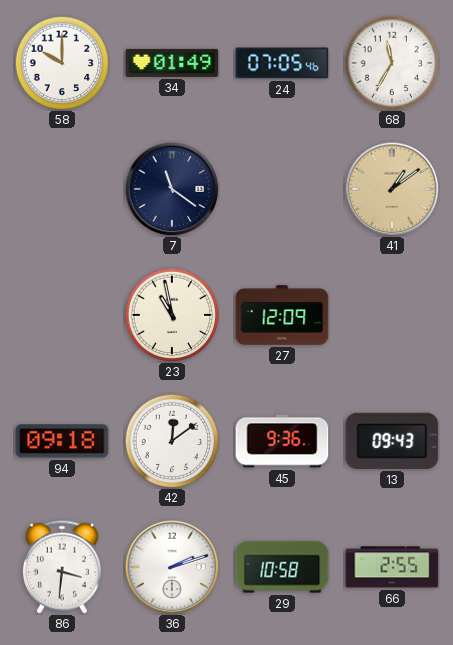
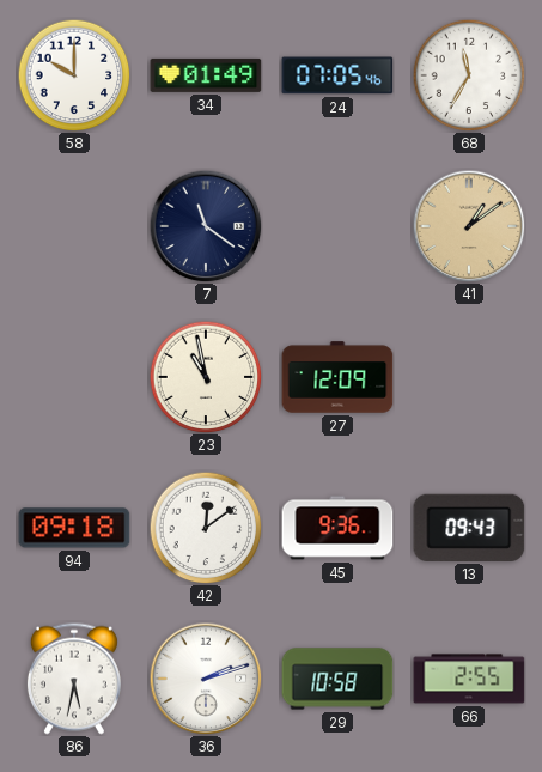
86: 3:31 -> 5:32
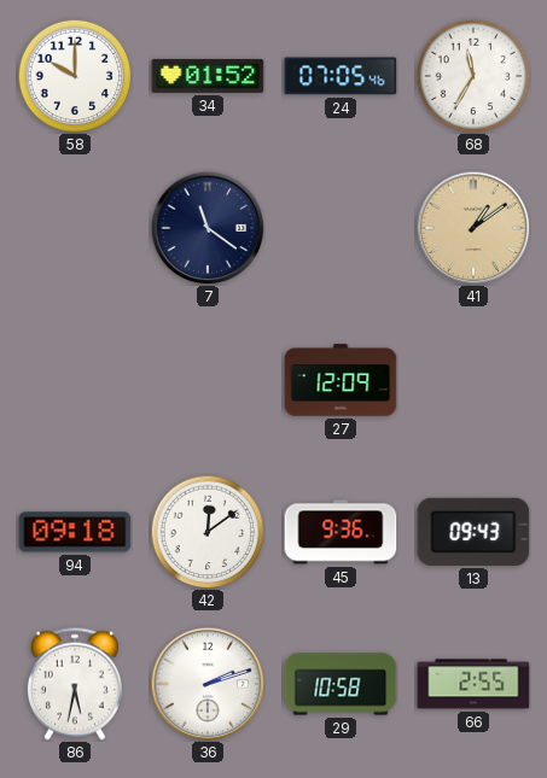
34: 01:49 -> 01:52
23: 10:58 -> none
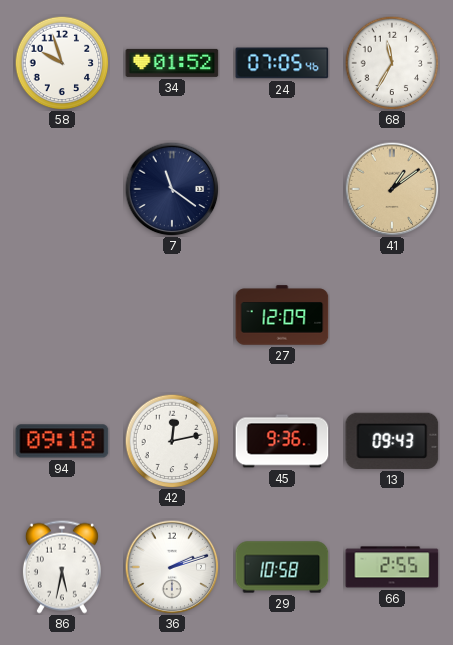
58: 10:00 -> 9:57
42: 12:09 -> 12:13
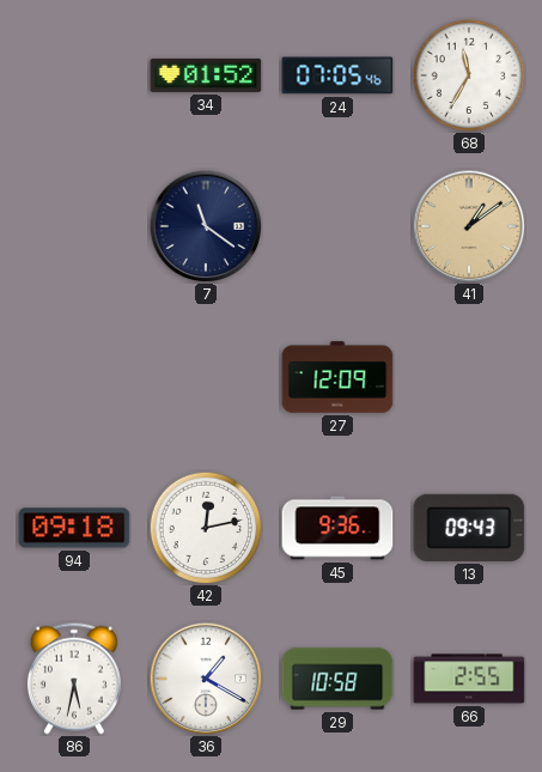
58: 9:57 -> none
36: 2:12 -> 1:20
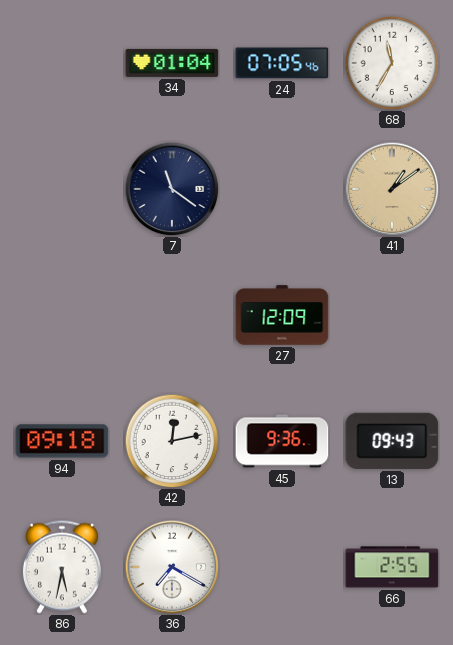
34: 01:52 -> 01:04
36: 1:20 -> 7:20
29: 10:58 -> none
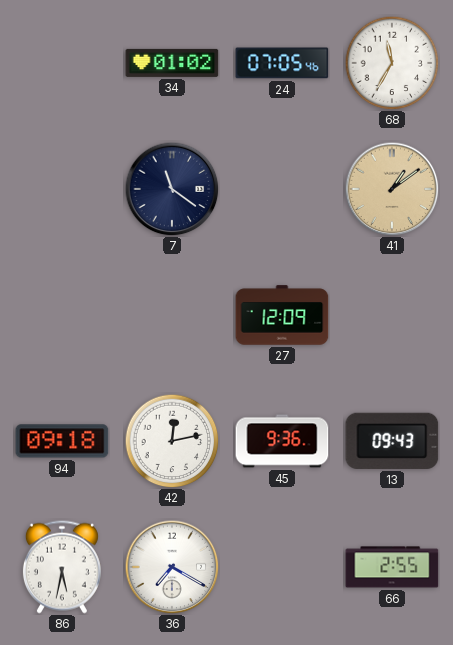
34: 01:04 -> 01:02
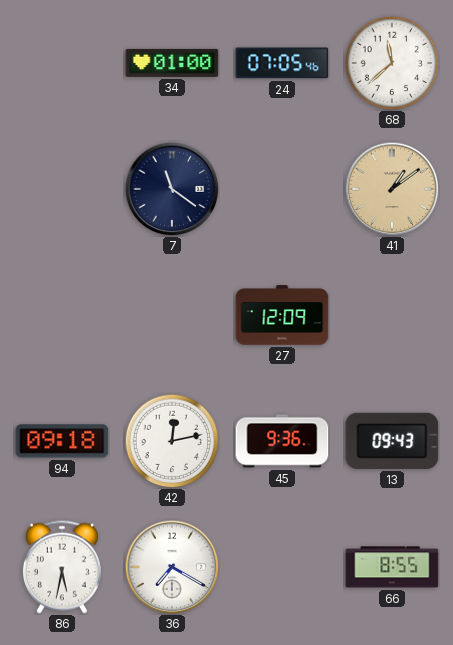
34: 01:02 -> 01:00
68: 11:35 -> 11:38
66: 2:55 -> 8:55
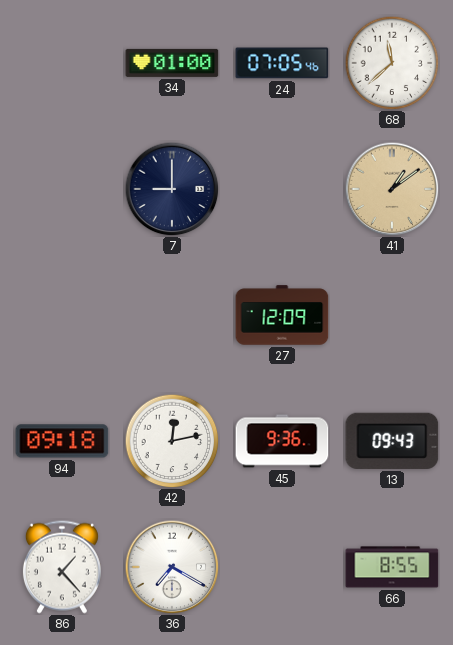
7: 11:21 -> 9:00
86: 5:32 -> 1:23
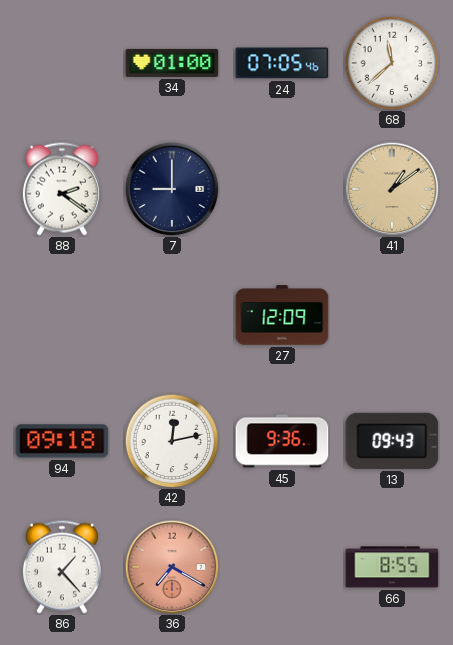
88: none -> 2:21
36 dial: white -> salmon
